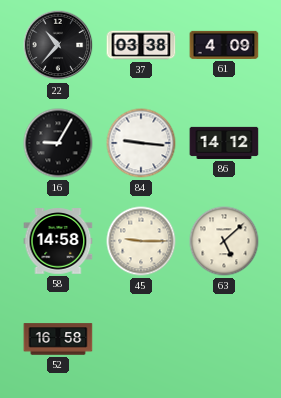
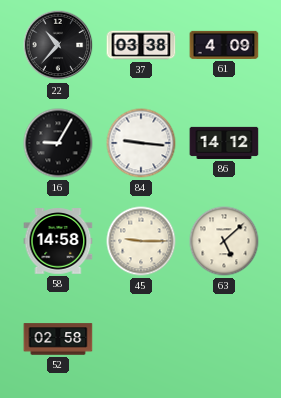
52: 16:58 -> 02:58
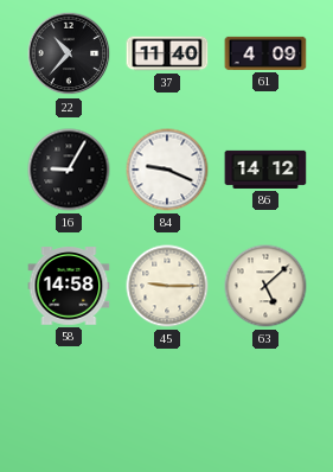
37: 03:38 -> 11:40
84: 9:16 -> 9:19
52: 02:58 -> none
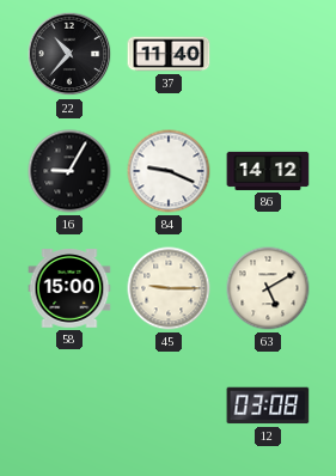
61: 4:09 -> none
58: 14:58 -> 15:00
63: 5:08 -> 5:10
12: none -> 03:08
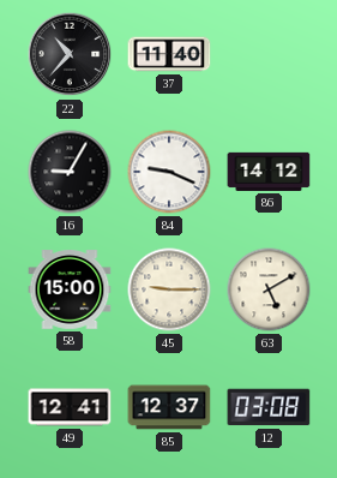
49: none -> 12:41
85: none -> 12:37
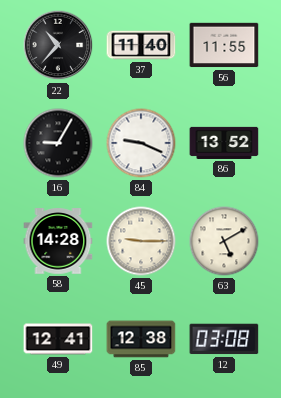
56: none -> 11:55
86: 14:12 -> 13:52
58: 15:00 -> 14:28
85: 12:37 -> 12:38
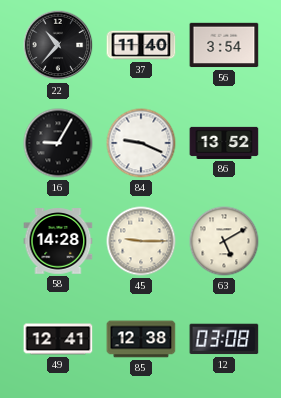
56: 11:55 -> 3:54
